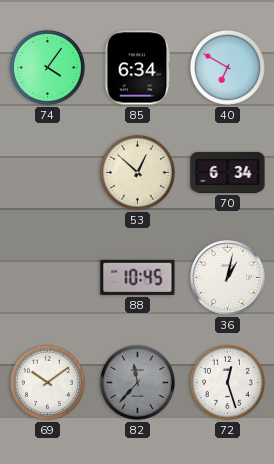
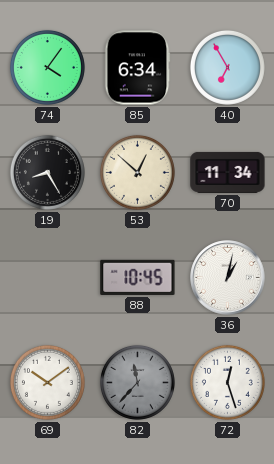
40: 6:50 -> 6:55
19: none -> 8:25
70: 6:34 -> 11:34
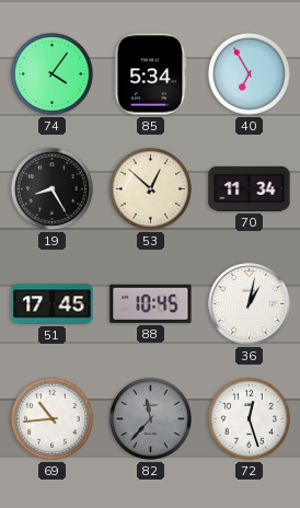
85: 6:34 -> 5:34
51: none -> 17:45
69: 10:09 -> 10:44
